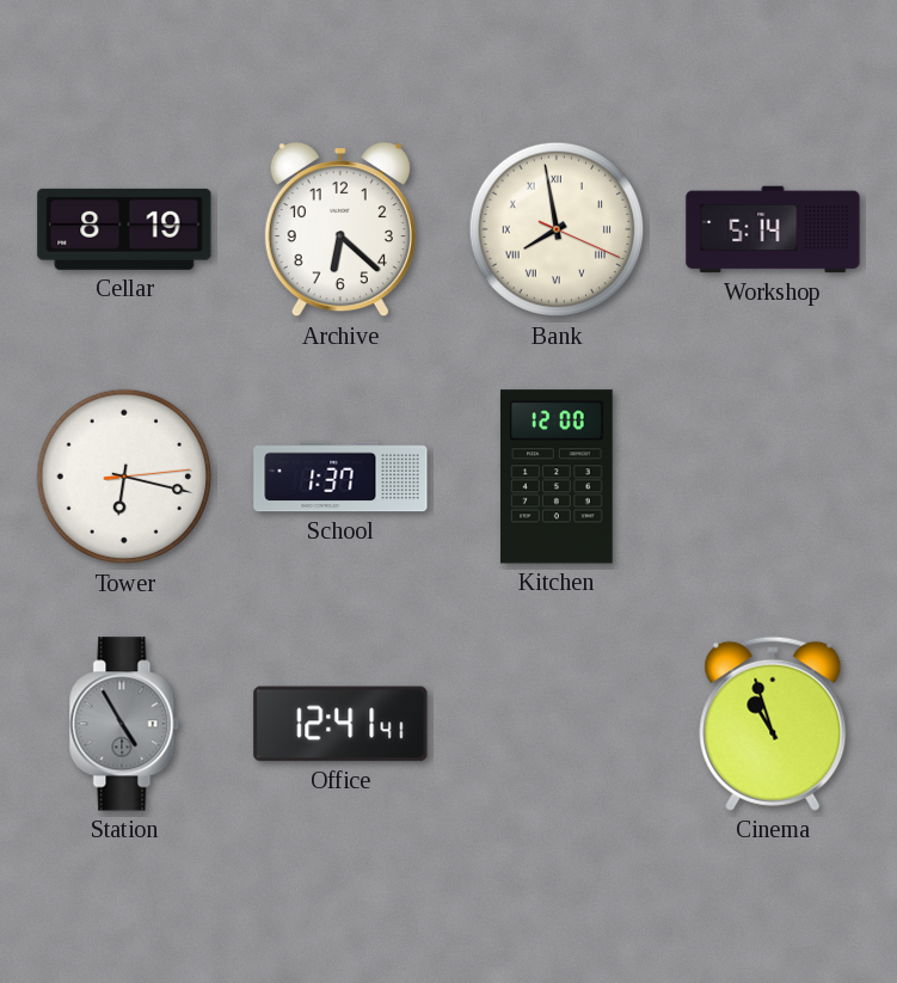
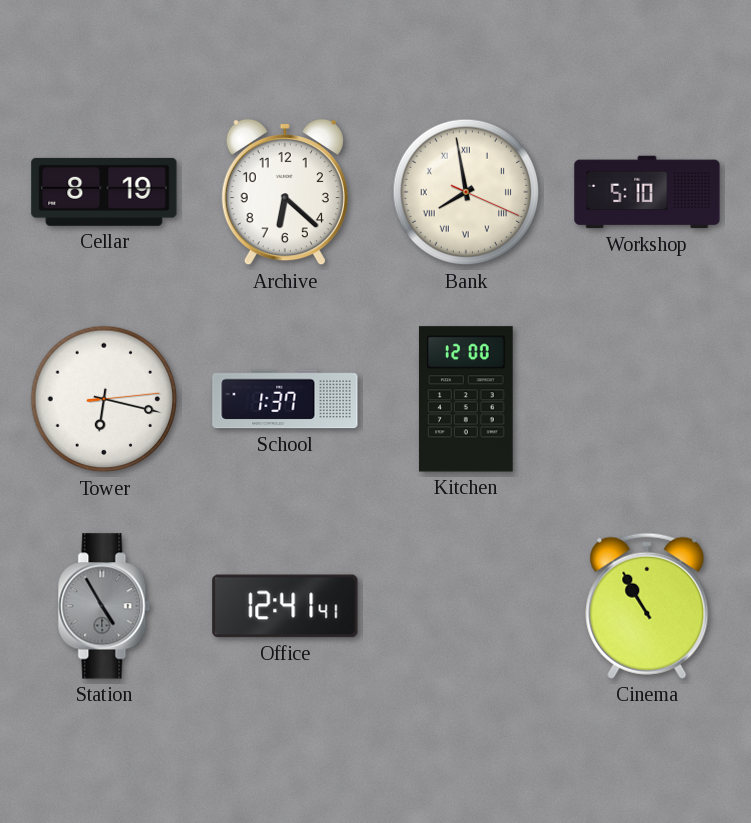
Workshop: 5:14 -> 5:10
Cinema: 10:57 -> 10:55
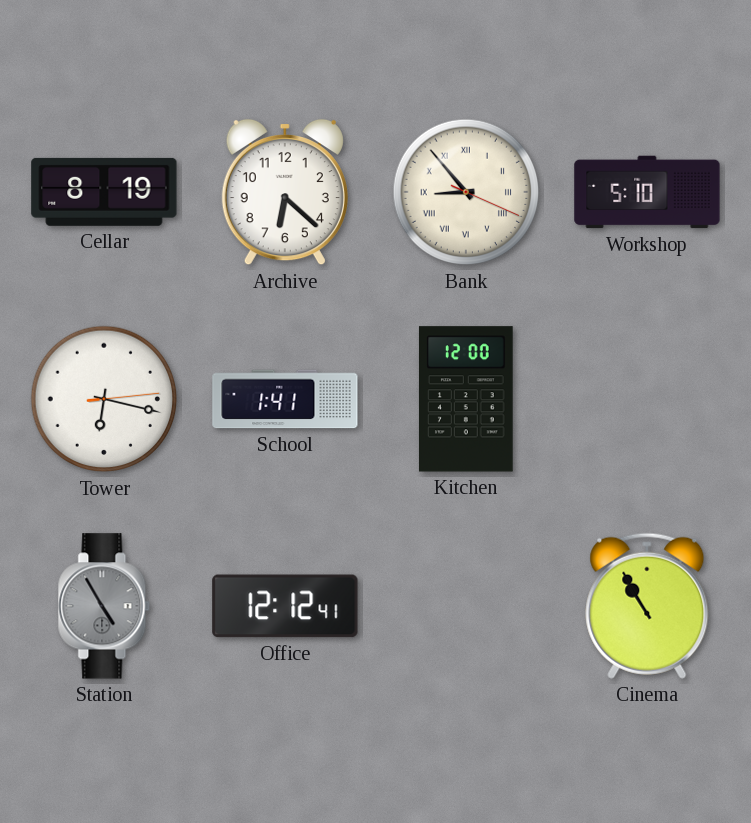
Bank: 7:58 -> 8:53
School: 1:37 -> 1:41
Office: 12:41 -> 12:12
